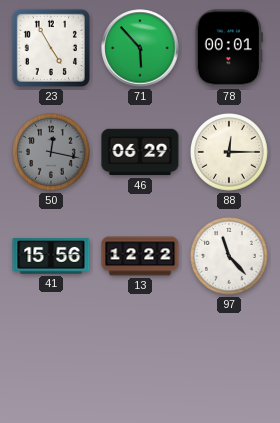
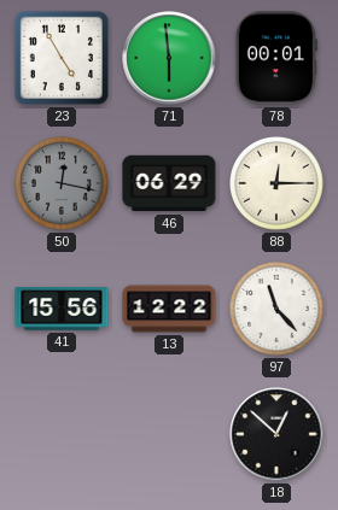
71: 5:53 -> 5:59
18: none -> 12:52
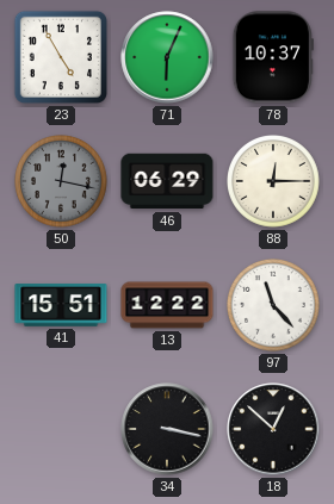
71: 5:59 -> 6:04
78: 00:01 -> 10:37
41: 15:56 -> 15:51
34: none -> 3:17
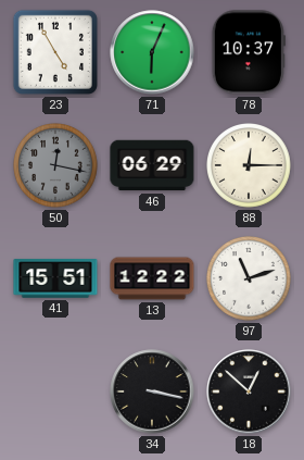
97: 11:23 -> 11:12
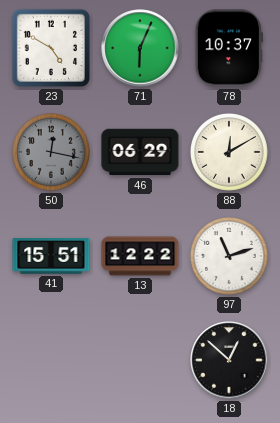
23: 4:55 -> 4:50
88: 12:15 -> 12:10
34: 3:17 -> none
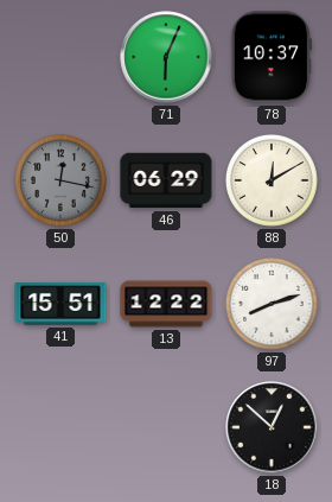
23: 4:50 -> none
97: 11:12 -> 8:12
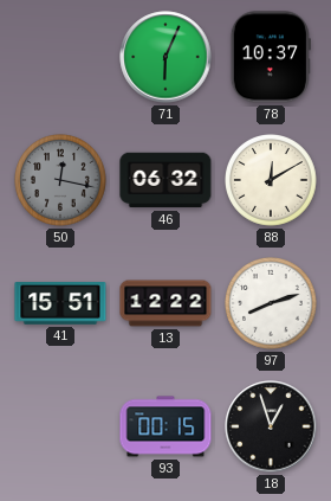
46: 06:29 -> 06:32
93: none -> 00:15
18: 12:52 -> 12:57
